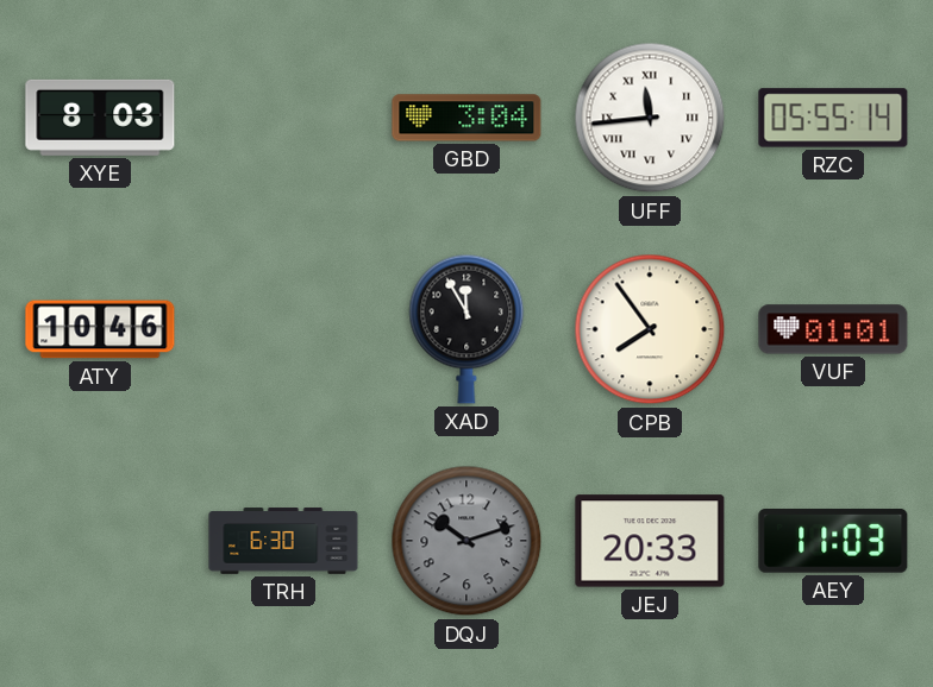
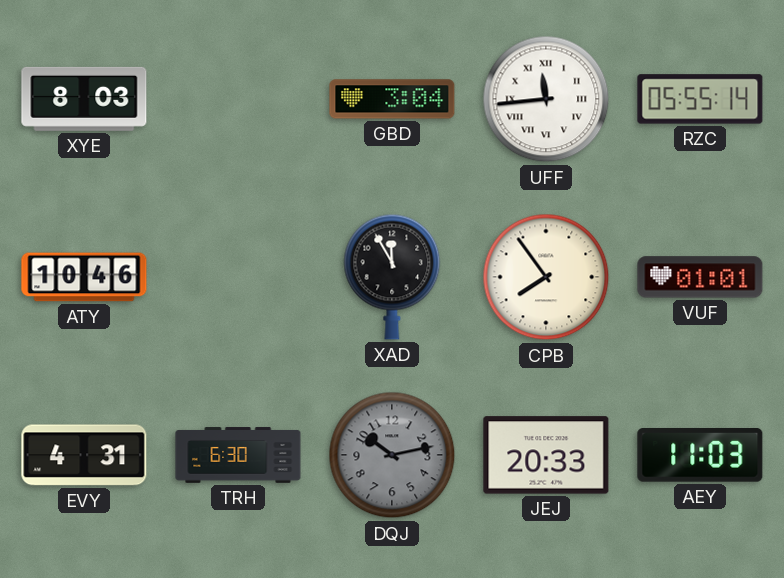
EVY: none -> 4:31
DQJ: 10:12 -> 10:13
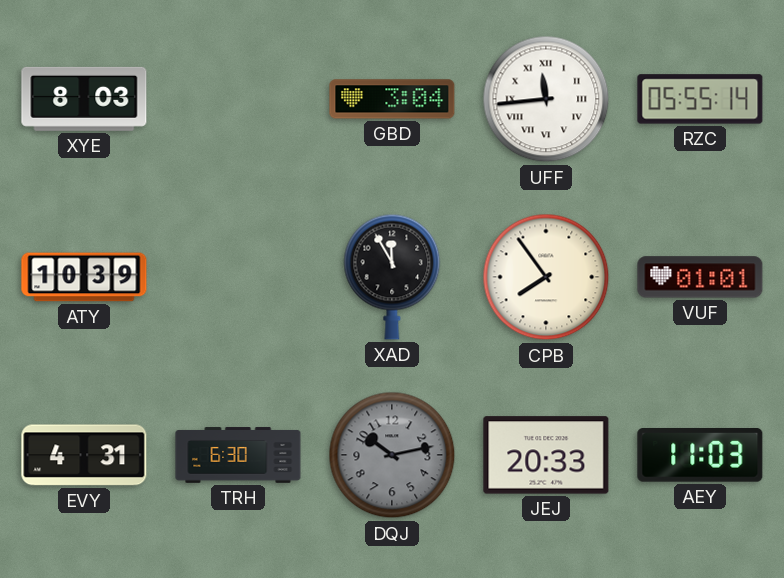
ATY: 10:46 -> 10:39
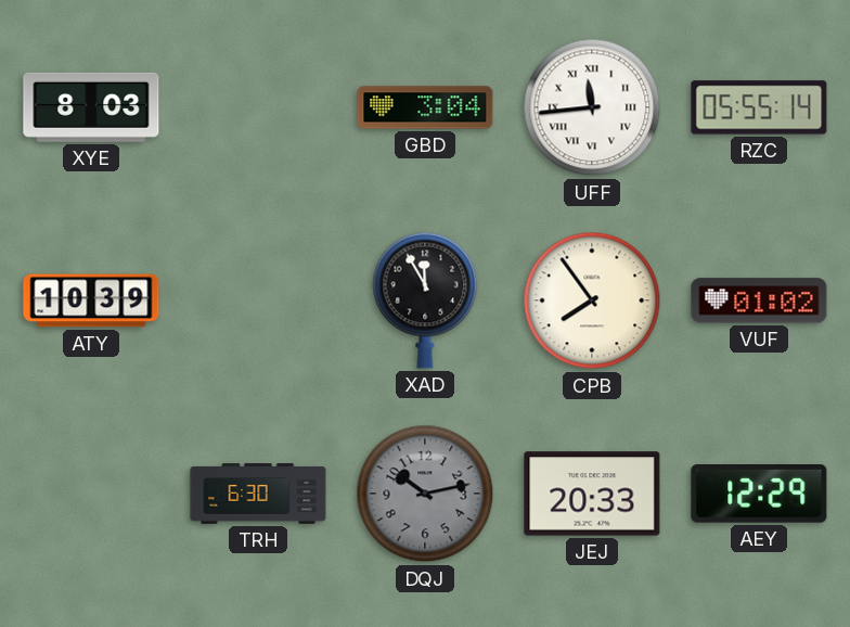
VUF: 01:01 -> 01:02
EVY: 4:31 -> none
AEY: 11:03 -> 12:29
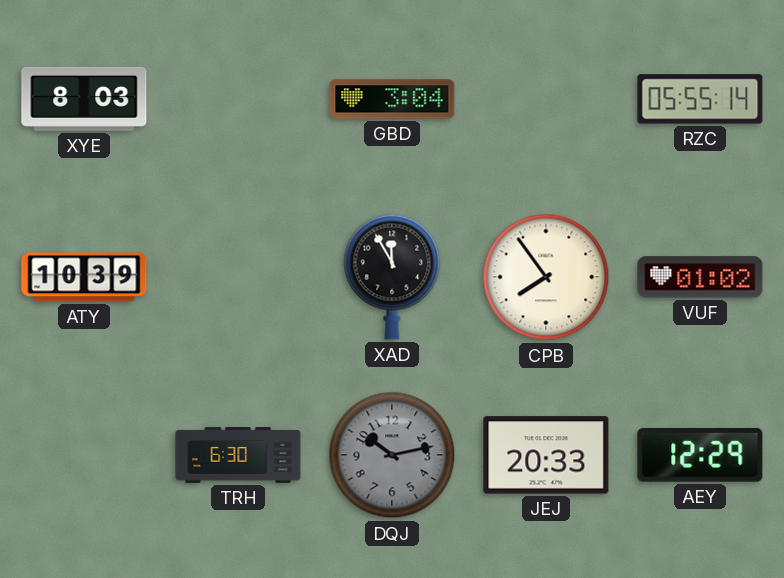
UFF: 11:44 -> none
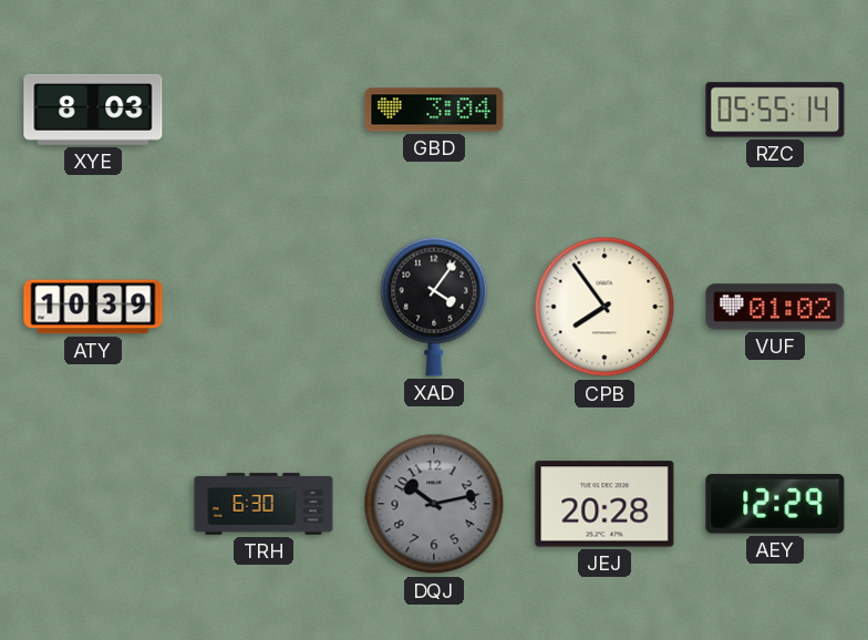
XAD: 11:55 -> 4:06
JEJ: 20:33 -> 20:28
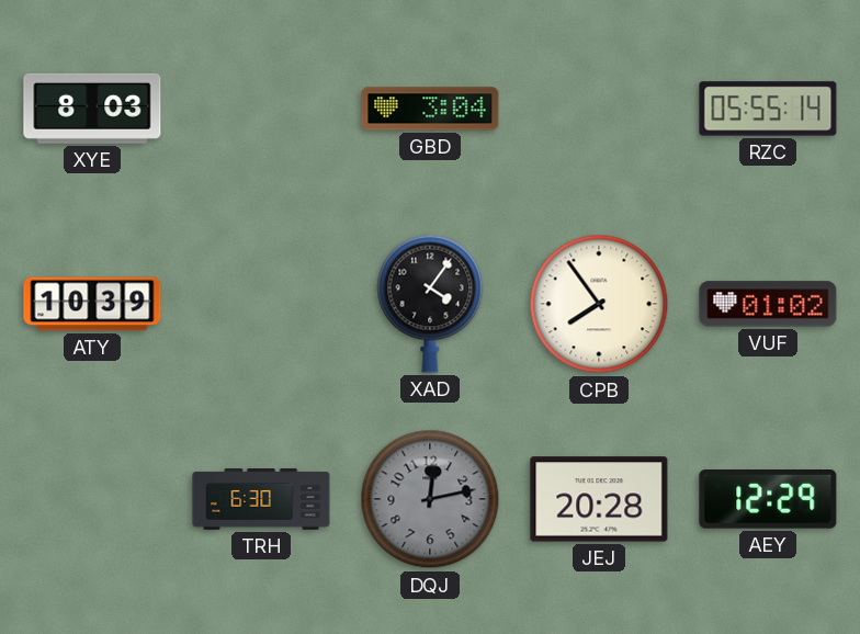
DQJ: 10:13 -> 12:13
